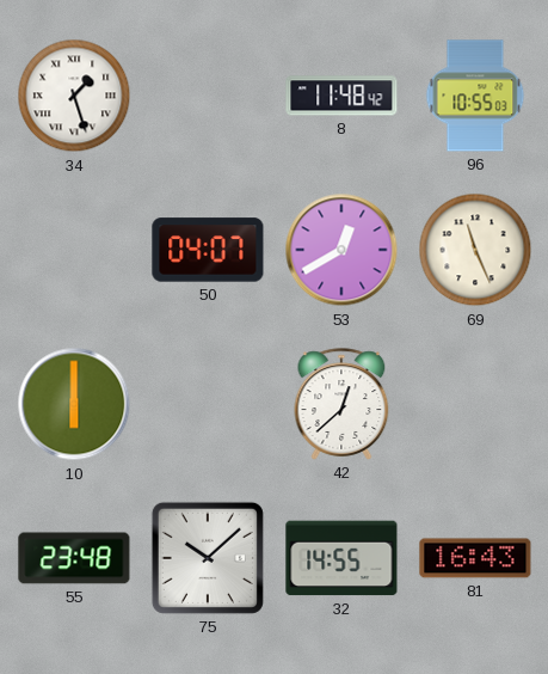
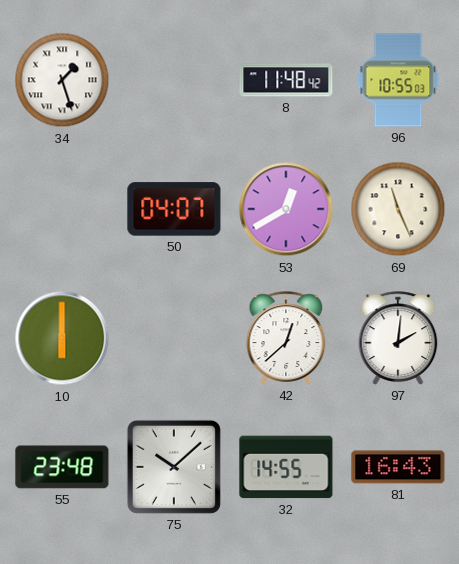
97: none -> 2:01
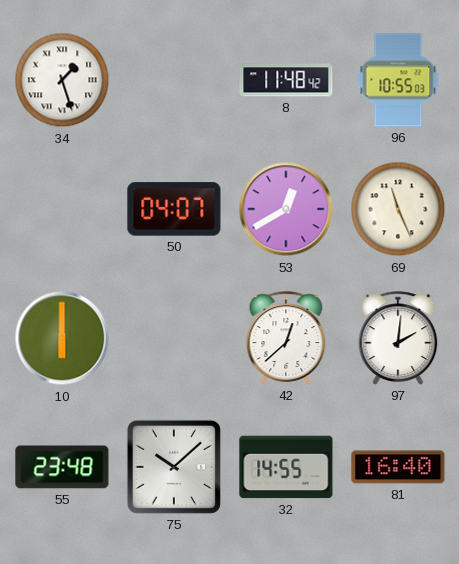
81: 16:43 -> 16:40
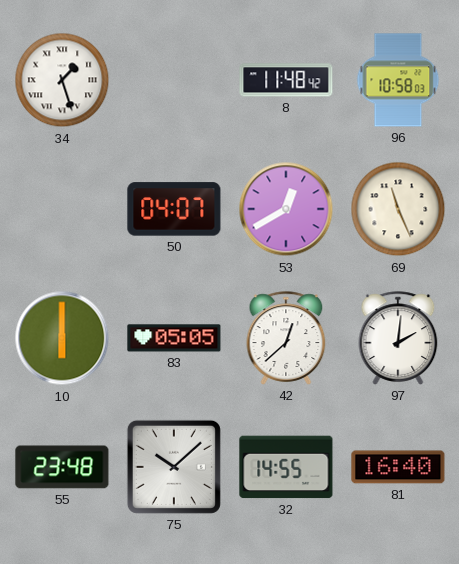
96: 10:55 -> 10:58
83: none -> 05:05
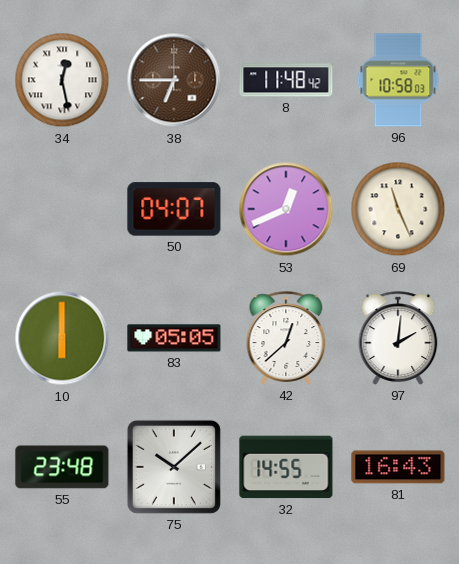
34: 1:27 -> 12:28
38: none -> 6:45
53: 12:40 -> 12:41
81: 16:40 -> 16:43
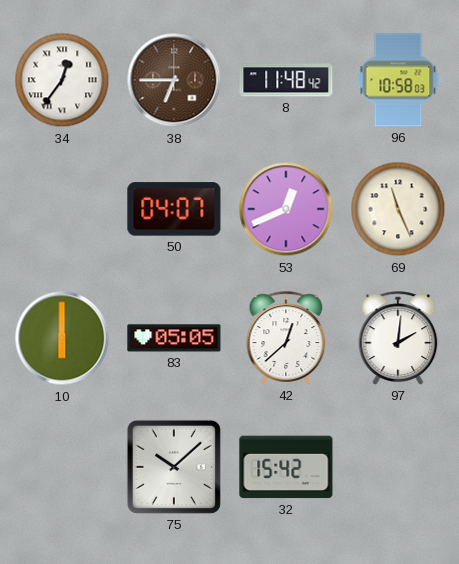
34: 12:28 -> 12:36
55: 23:48 -> none
32: 14:55 -> 15:42
81: 16:43 -> none
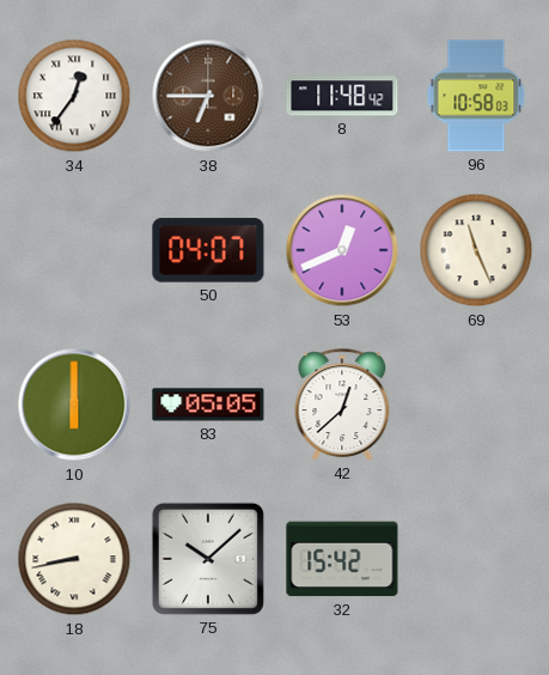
97: 2:01 -> none
18: none -> 8:43
